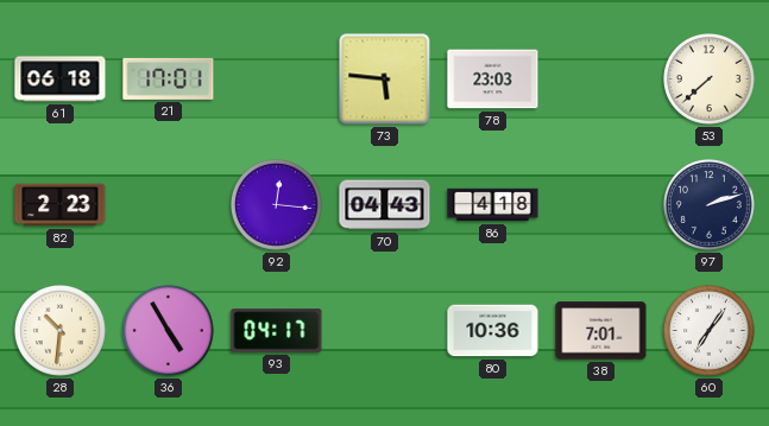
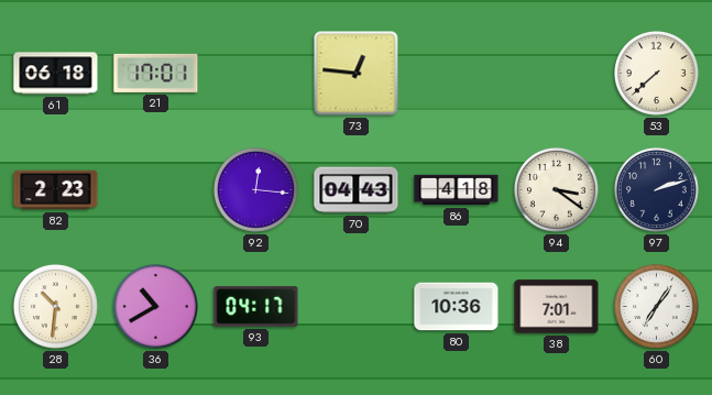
73: 5:46 -> 12:46
78: 23:03 -> none
94: none -> 3:21
36: 4:55 -> 10:40
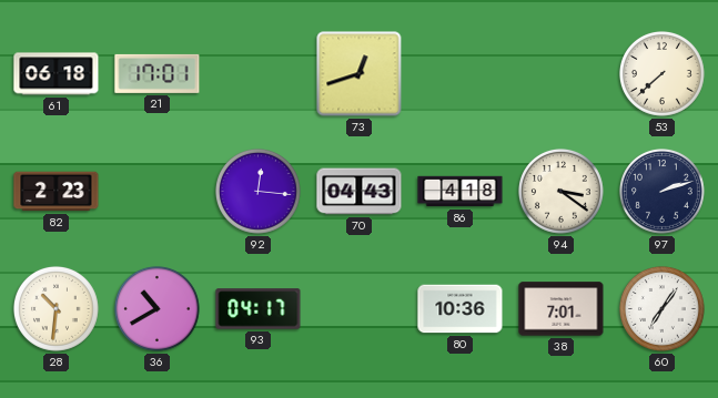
73: 12:46 -> 12:42
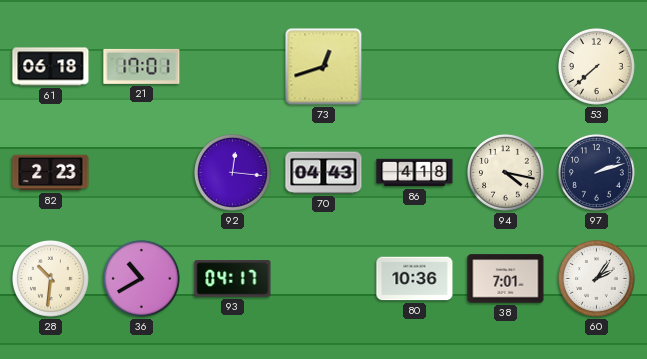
94: 3:21 -> 4:17
60: 7:06 -> 2:06
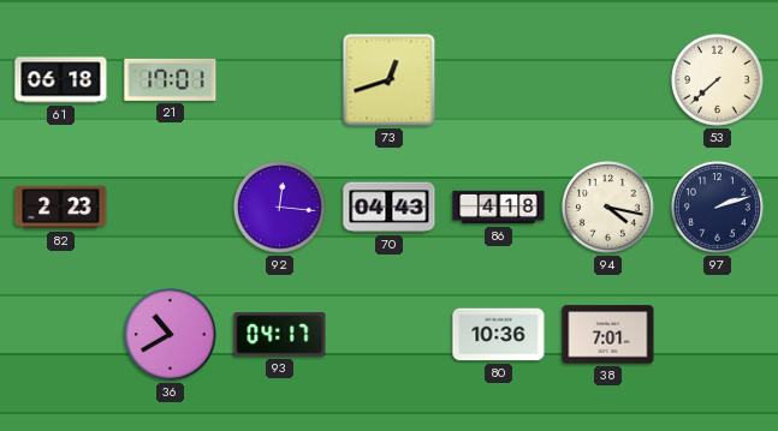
28: 10:31 -> none
60: 2:06 -> none
